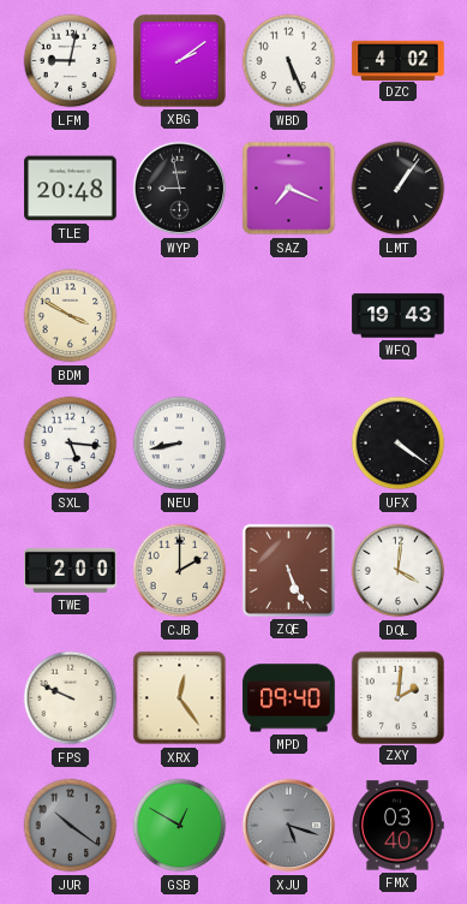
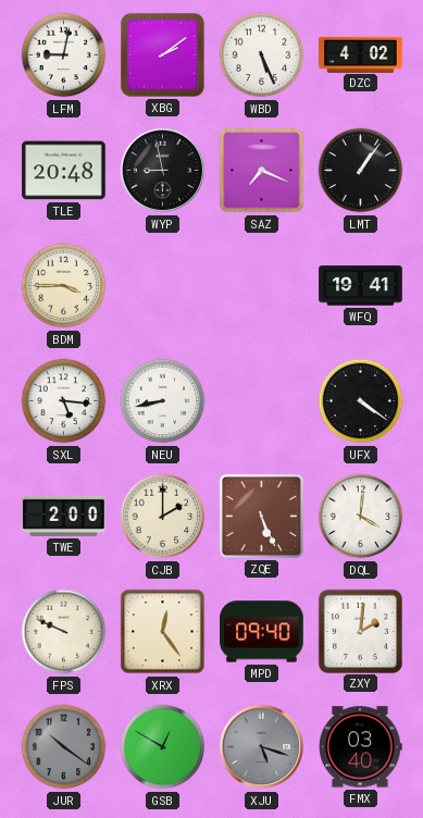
BDM: 3:50 -> 3:45
WFQ: 19:43 -> 19:41
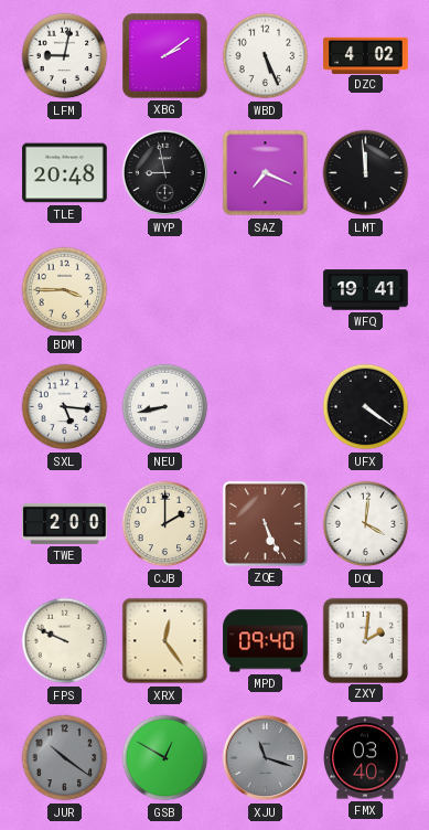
LMT: 1:06 -> 11:59
XJU: 5:18 -> 11:18
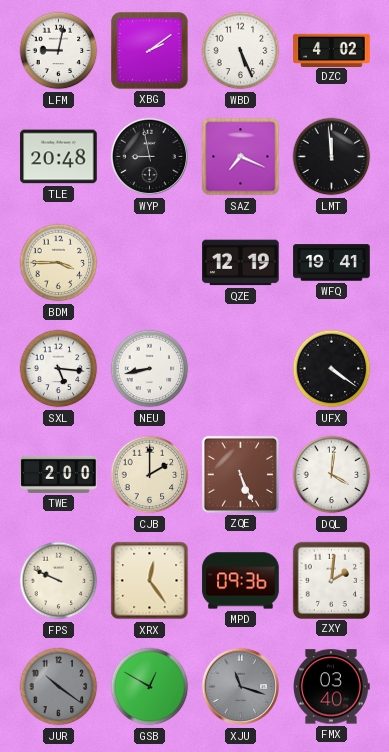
QZE: none -> 12:19
MPD: 09:40 -> 09:36
